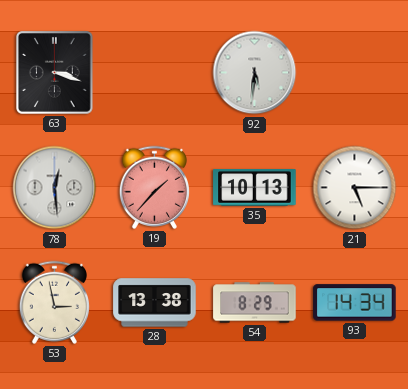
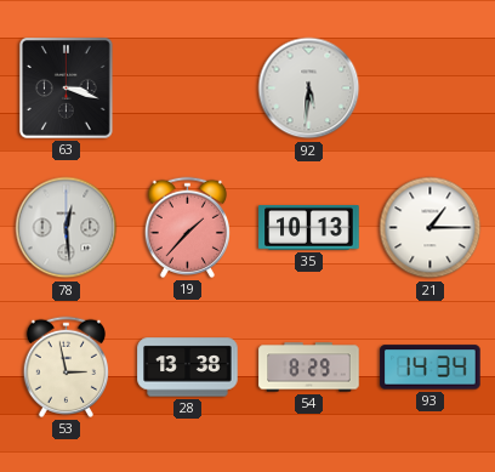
21: 5:15 -> 1:15
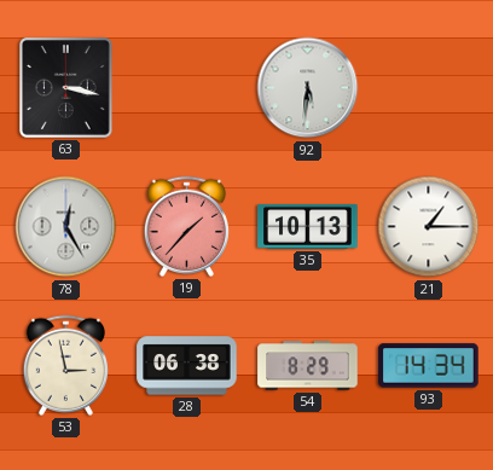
63: 3:18 -> 3:17
78: 12:29 -> 12:25
28: 13:38 -> 06:38
